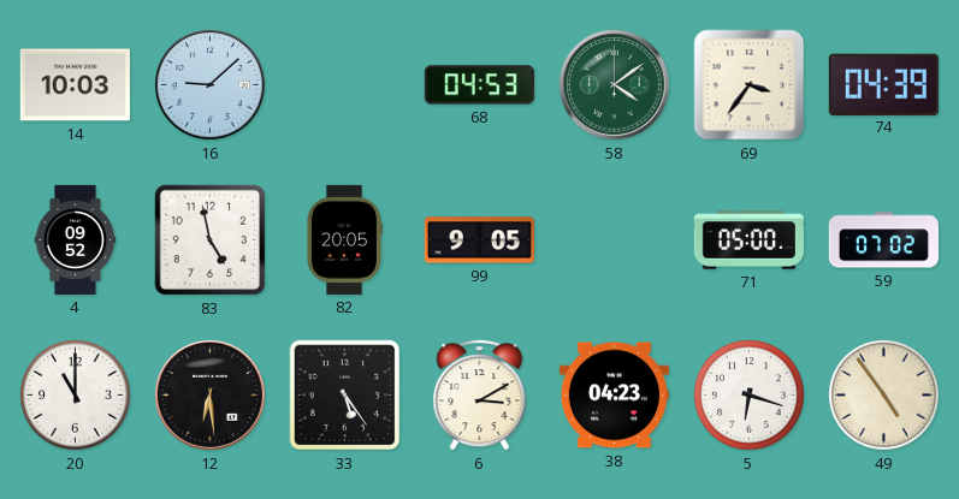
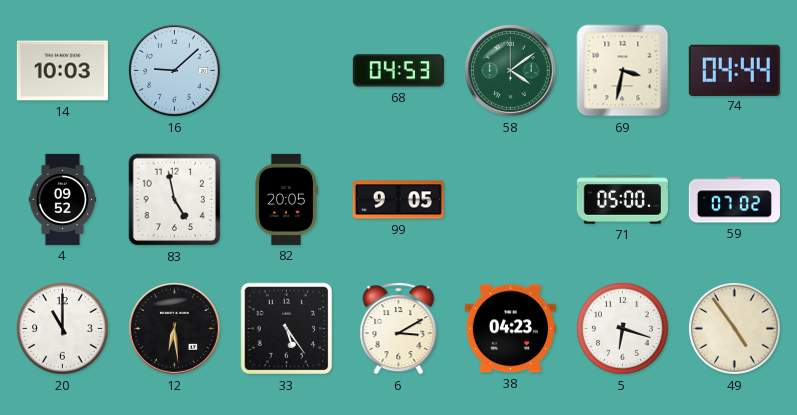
69: 3:36 -> 3:32
74: 04:39 -> 04:44
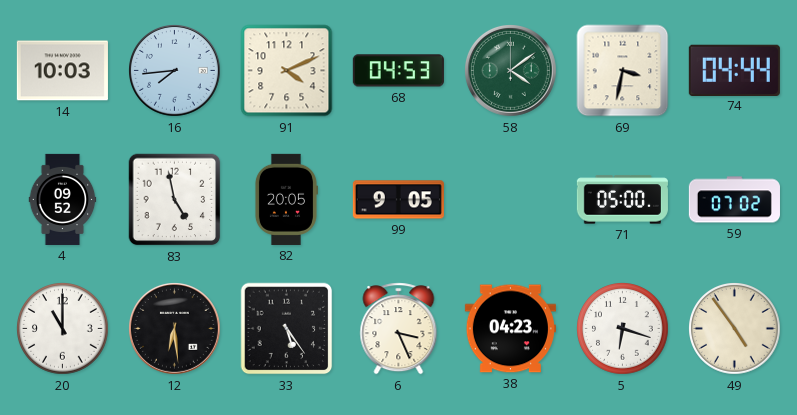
16: 9:08 -> 7:44
91: none -> 4:11
6: 3:10 -> 3:26
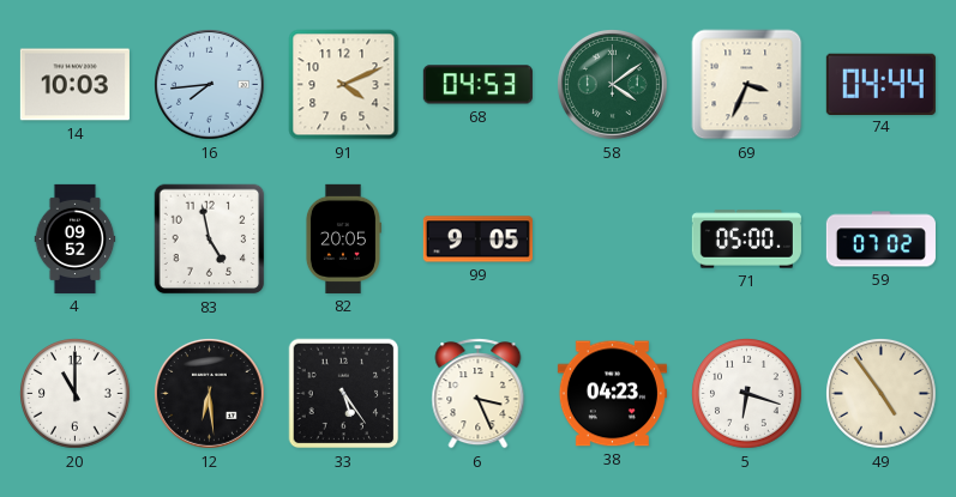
69: 3:32 -> 3:34
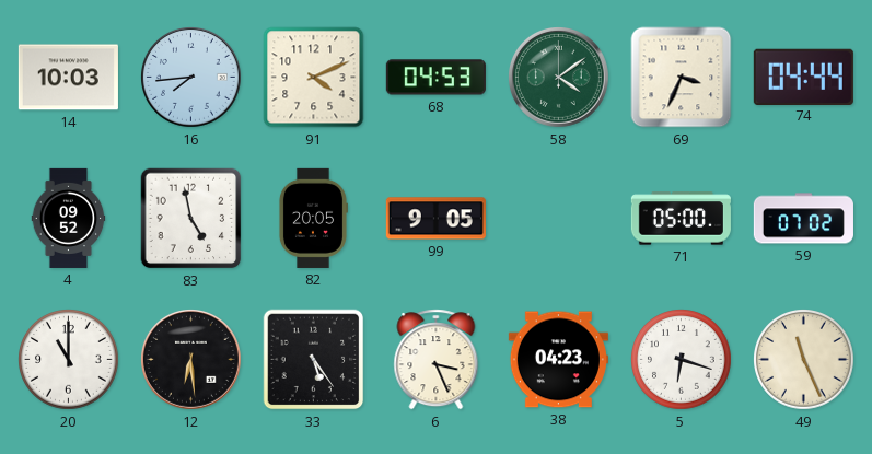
49: 4:54 -> 11:26
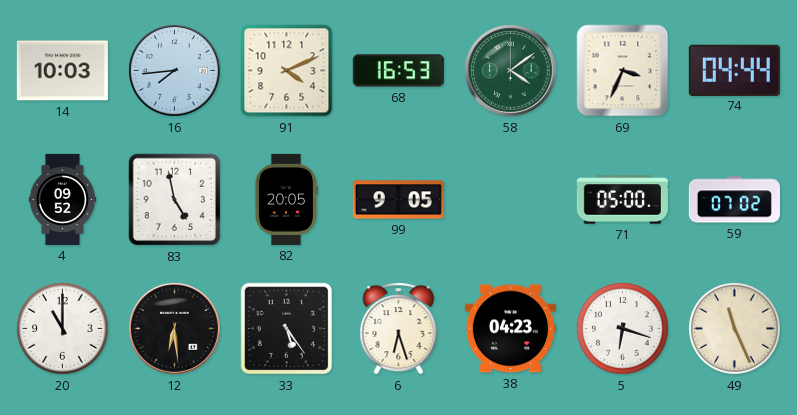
68: 04:53 -> 16:53
6: 3:26 -> 6:27
